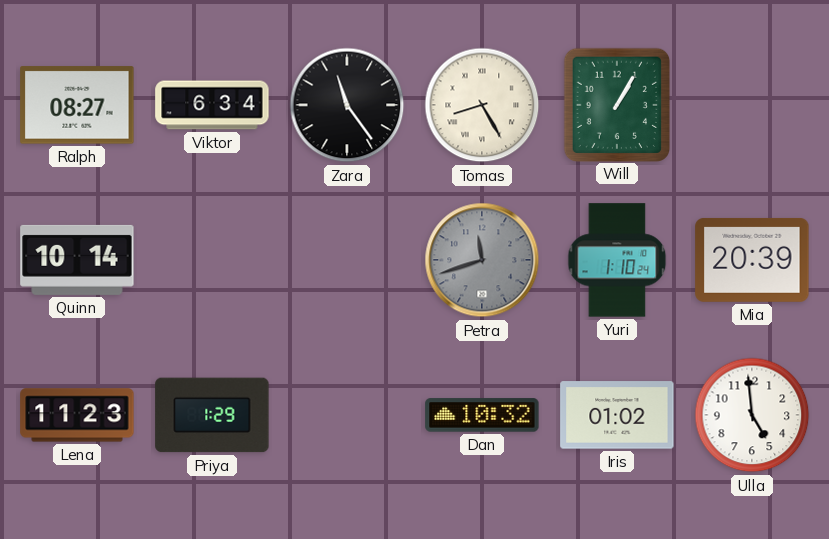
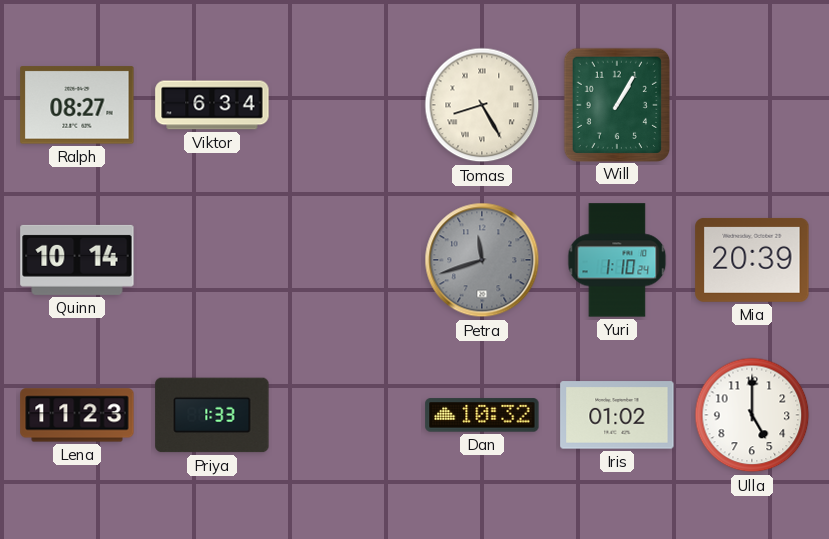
Zara: 11:24 -> none
Priya: 1:29 -> 1:33
Ulla: 4:59 -> 5:00
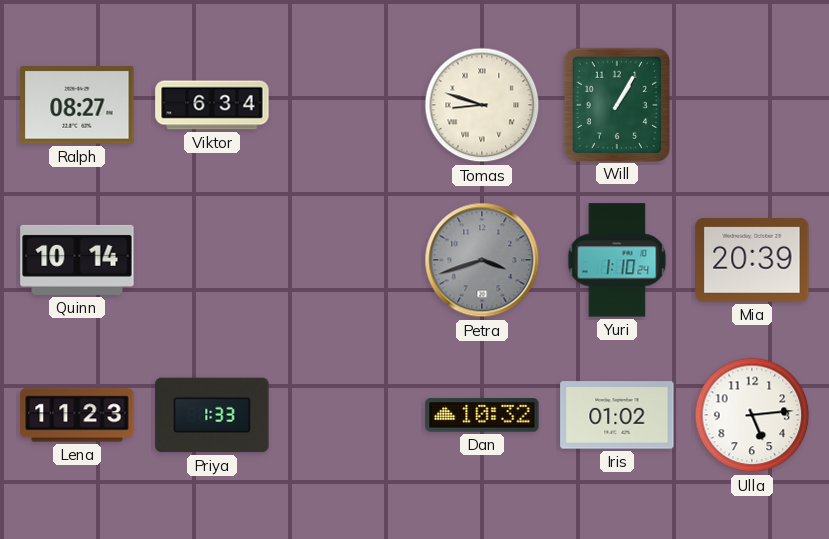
Tomas: 8:25 -> 8:48
Petra: 11:42 -> 3:42
Ulla: 5:00 -> 5:14
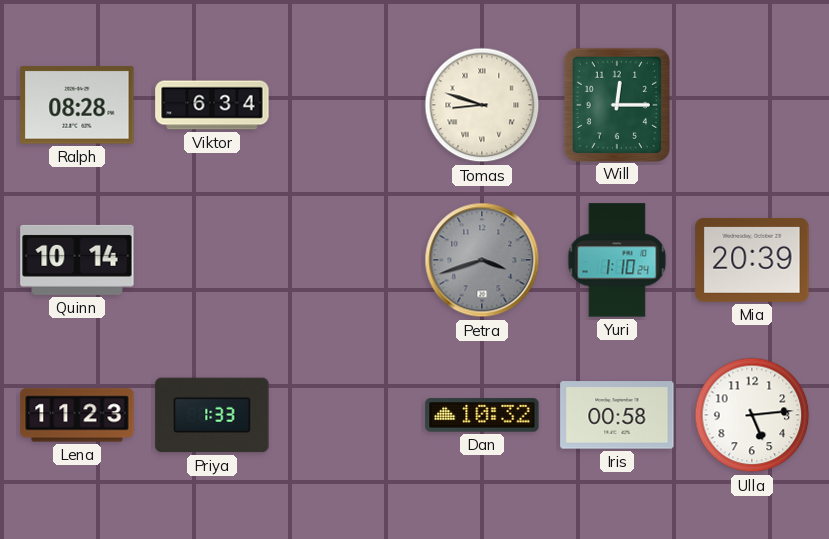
Ralph: 08:27 -> 08:28
Will: 1:05 -> 12:15
Iris: 01:02 -> 00:58
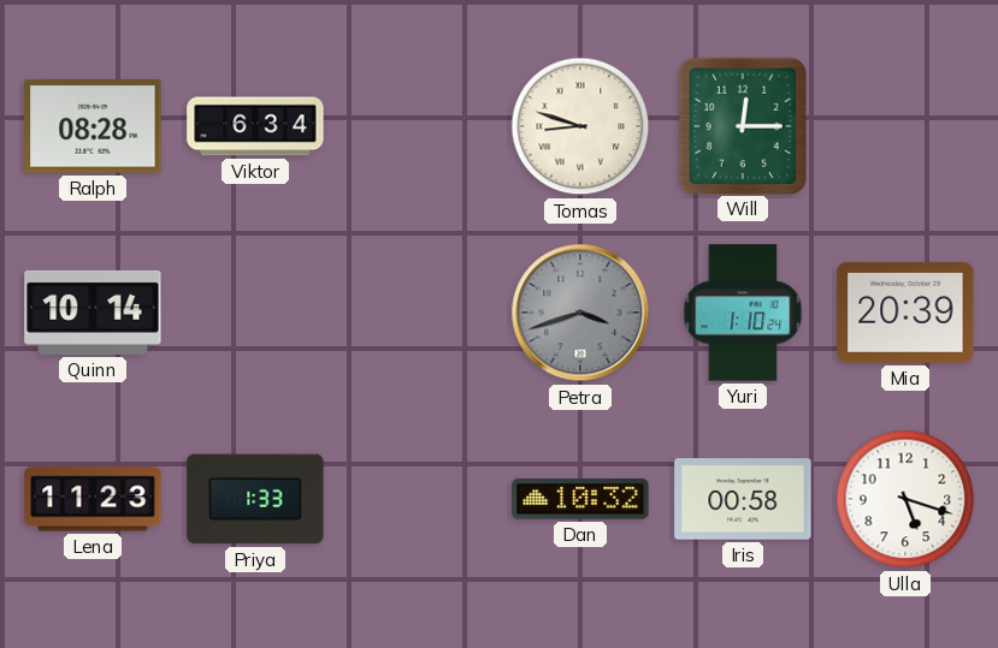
Ulla: 5:14 -> 5:18
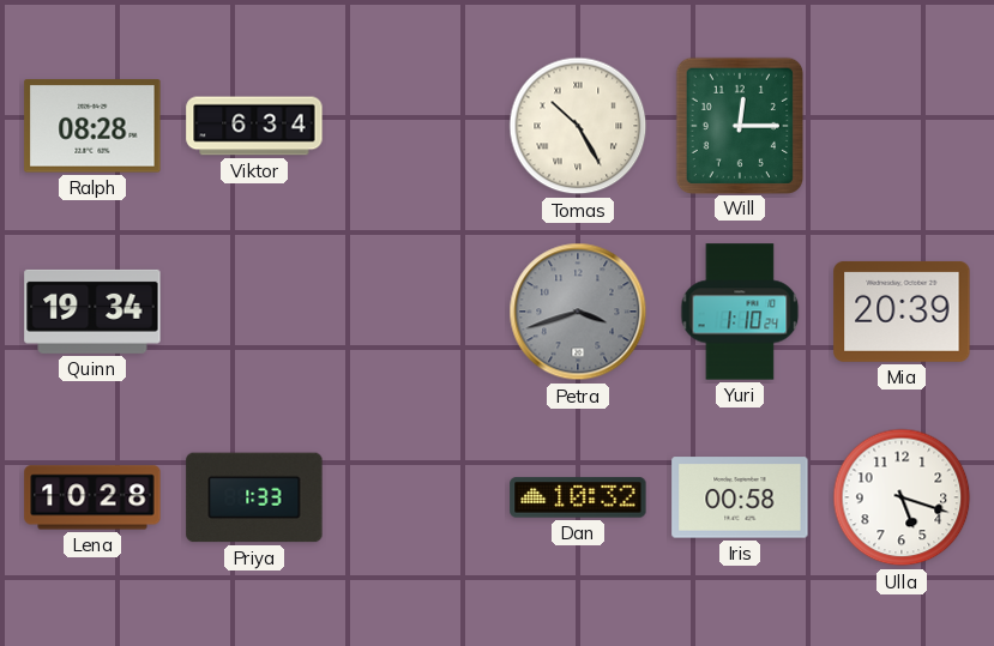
Tomas: 8:48 -> 10:25
Quinn: 10:14 -> 19:34
Lena: 11:23 -> 10:28
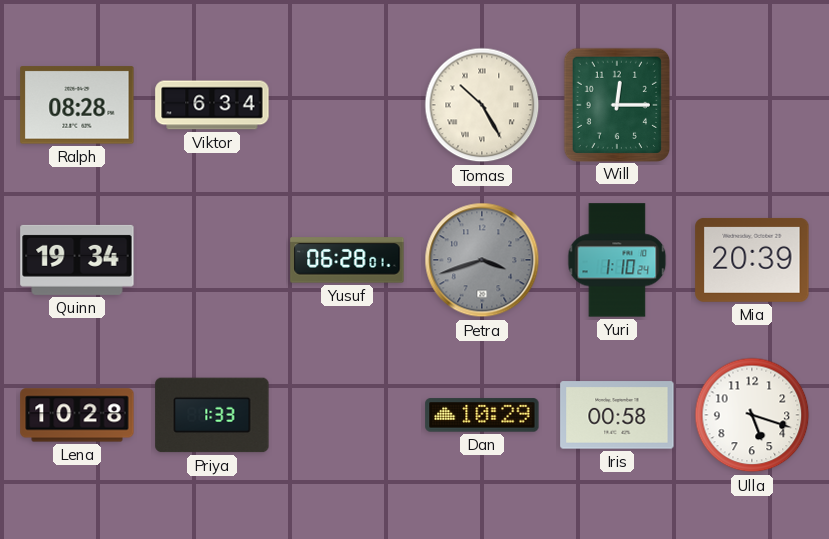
Yusuf: none -> 06:28
Dan: 10:32 -> 10:29
